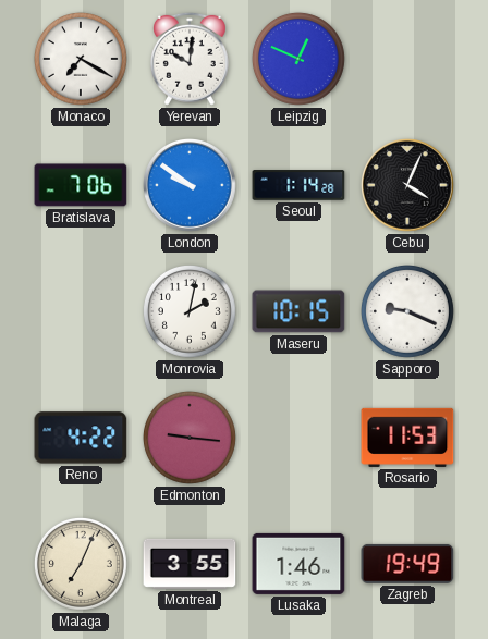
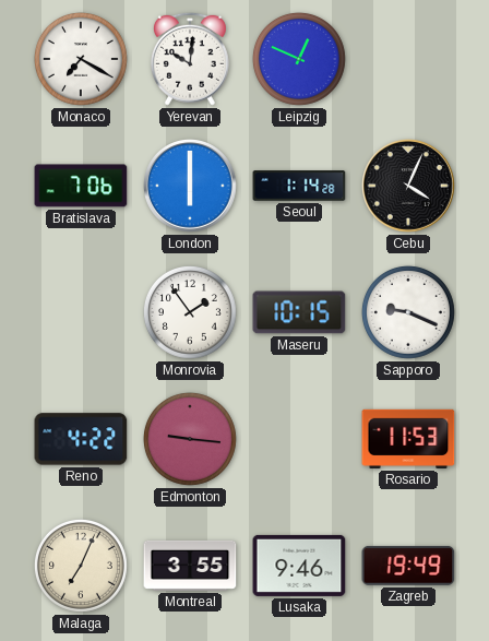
London: 9:51 -> 6:00
Monrovia: 2:02 -> 1:54
Lusaka: 1:46 -> 9:46
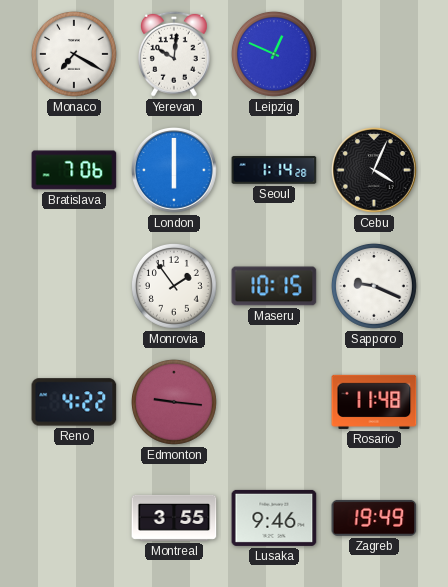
Rosario: 11:53 -> 11:48
Malaga: 7:04 -> none
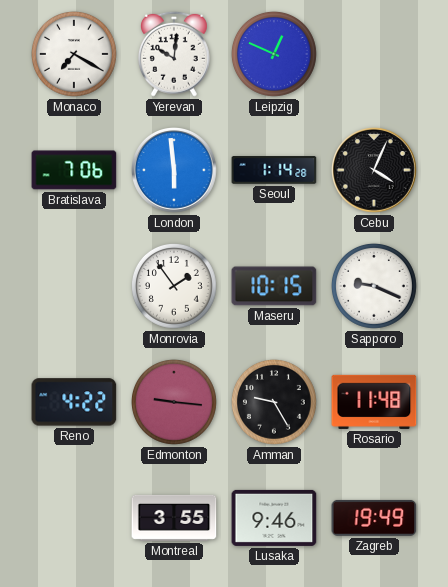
London: 6:00 -> 5:59
Amman: none -> 9:25
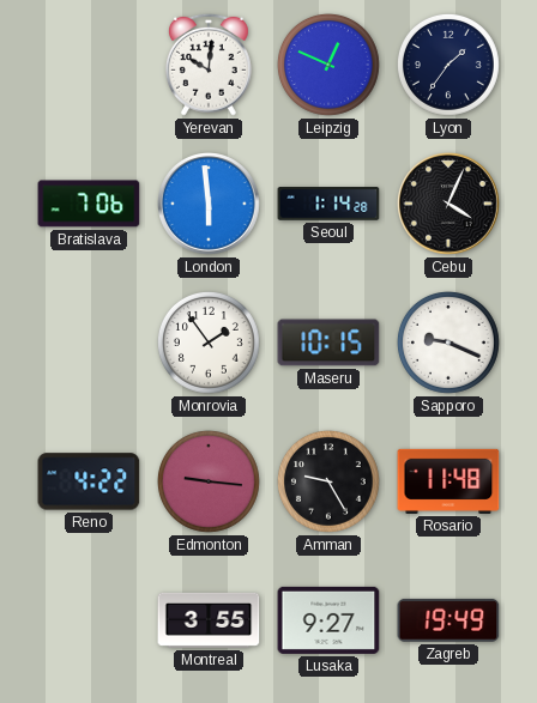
Monaco: 7:20 -> none
Lyon: none -> 1:36
Lusaka: 9:46 -> 9:27
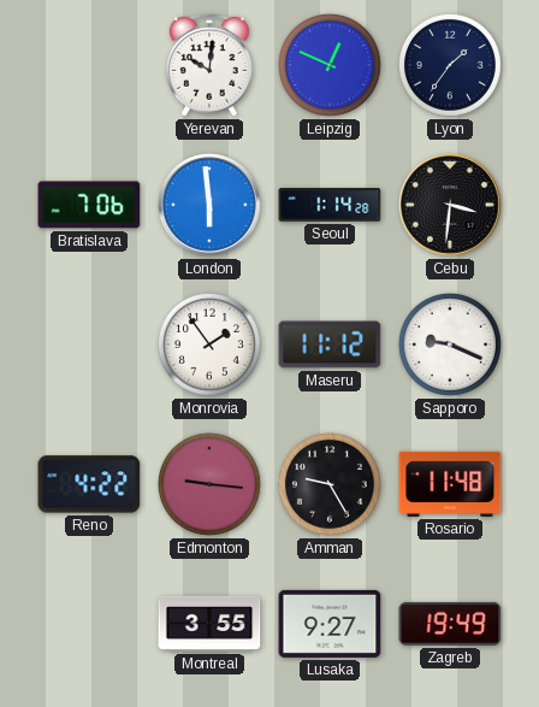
Cebu: 4:04 -> 3:31
Maseru: 10:15 -> 11:12
